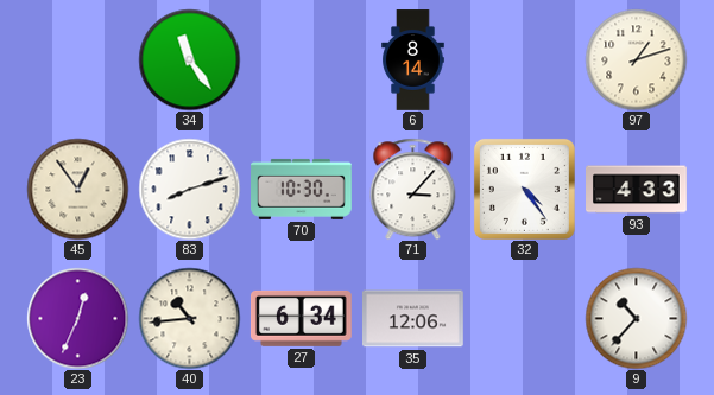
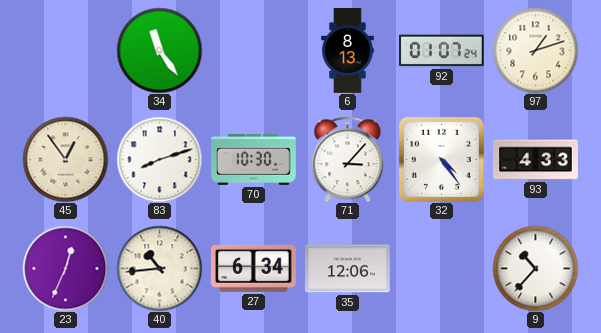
6: 8:14 -> 8:13
92: none -> 01:07
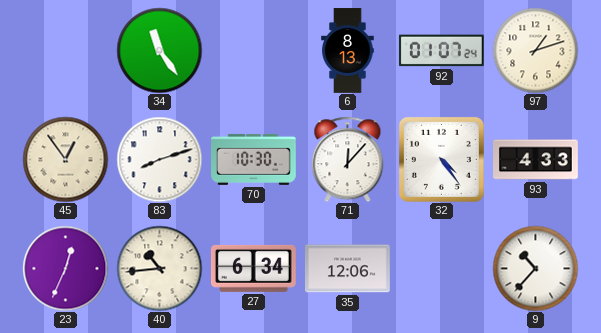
71: 3:07 -> 12:07
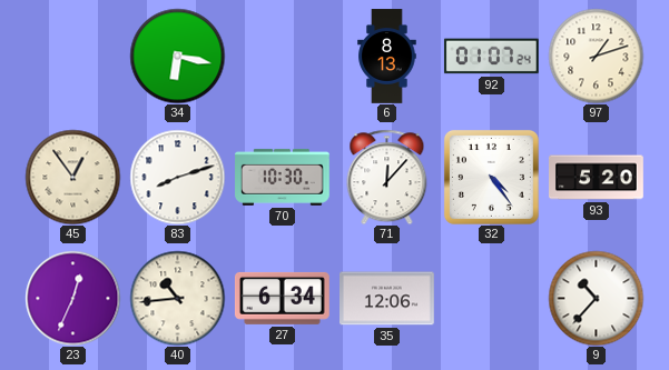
34: 11:24 -> 6:17
93: 4:33 -> 5:20
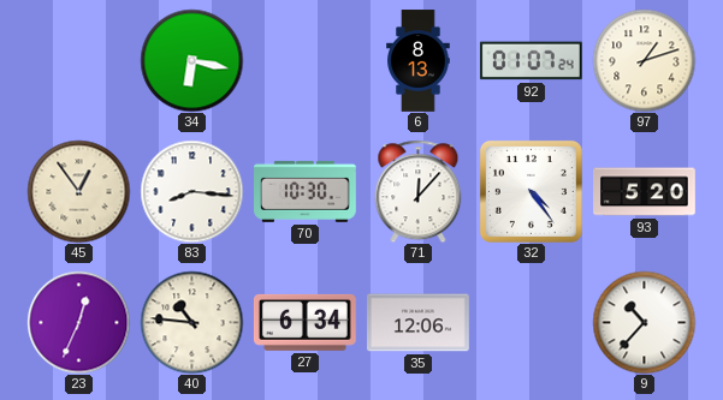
83: 8:12 -> 8:16
40: 10:44 -> 10:46
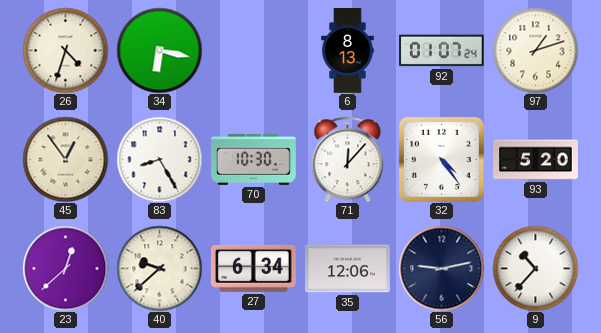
26: none -> 4:33
83: 8:16 -> 8:25
23: 12:34 -> 12:38
40: 10:46 -> 9:38
56: none -> 9:13
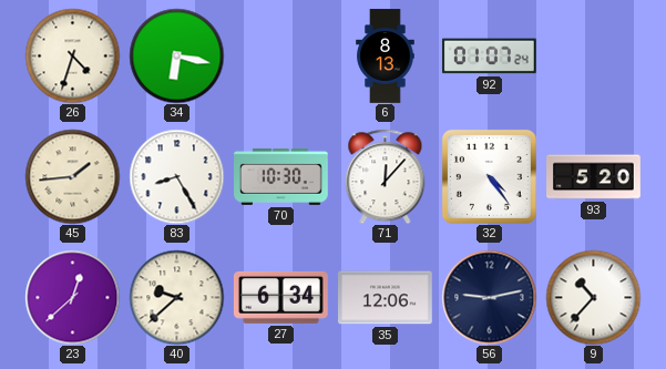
97: 1:12 -> none
45: 12:54 -> 1:44
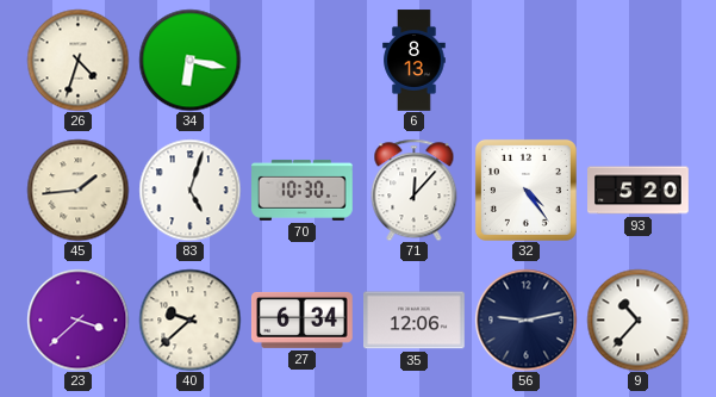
92: 01:07 -> none
83: 8:25 -> 5:03
23: 12:38 -> 3:38
